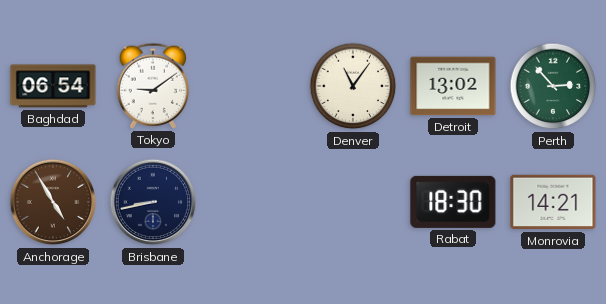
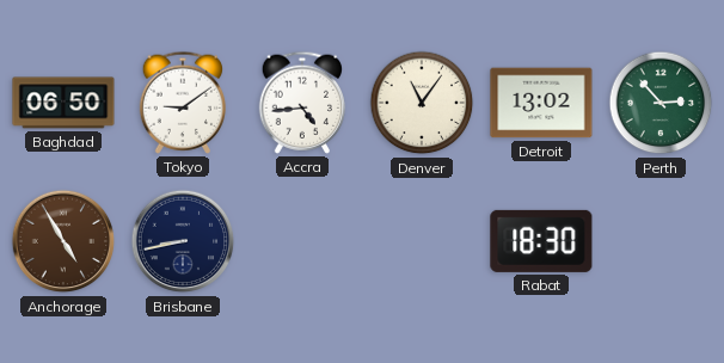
Baghdad: 06:54 -> 06:50
Accra: none -> 4:44
Monrovia: 14:21 -> none
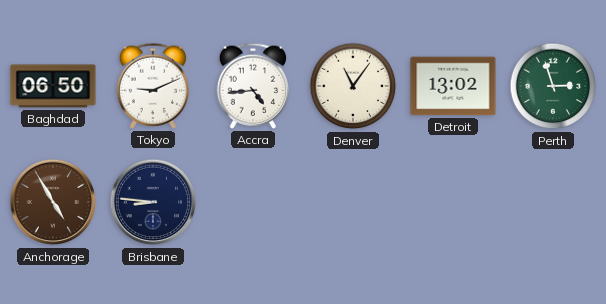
Tokyo: 9:09 -> 9:11
Perth: 2:53 -> 2:57
Brisbane: 8:43 -> 8:46
Rabat: 18:30 -> none
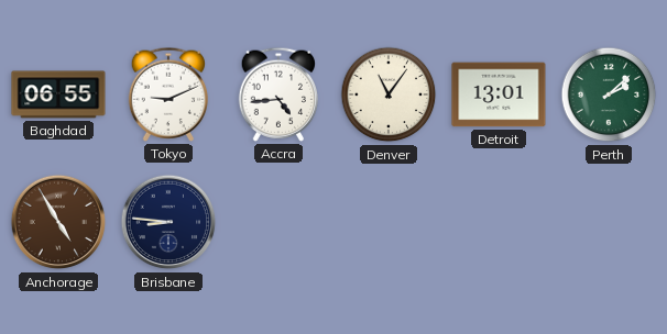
Baghdad: 06:50 -> 06:55
Detroit: 13:02 -> 13:01
Perth: 2:57 -> 2:08
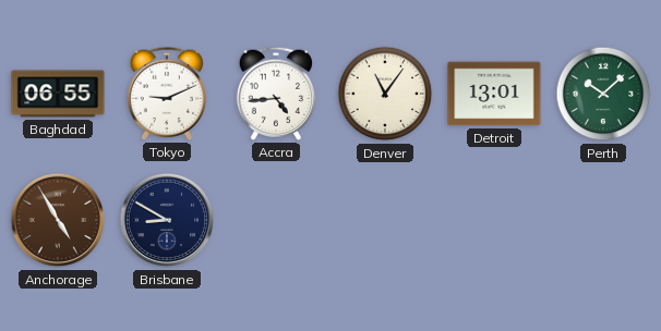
Perth: 2:08 -> 10:08
Brisbane: 8:46 -> 8:50
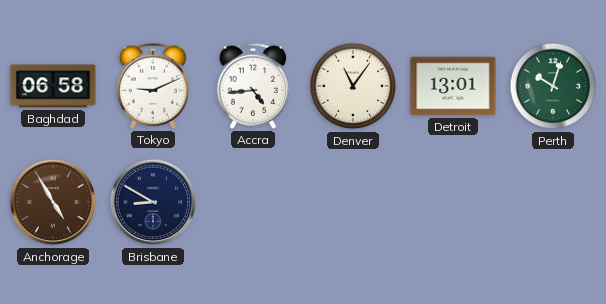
Baghdad: 06:55 -> 06:58
Perth: 10:08 -> 10:03
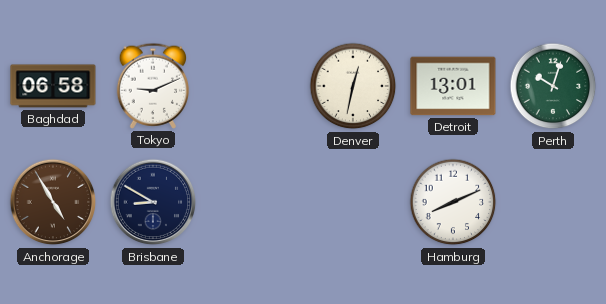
Accra: 4:44 -> none
Denver: 11:06 -> 12:32
Hamburg: none -> 8:11
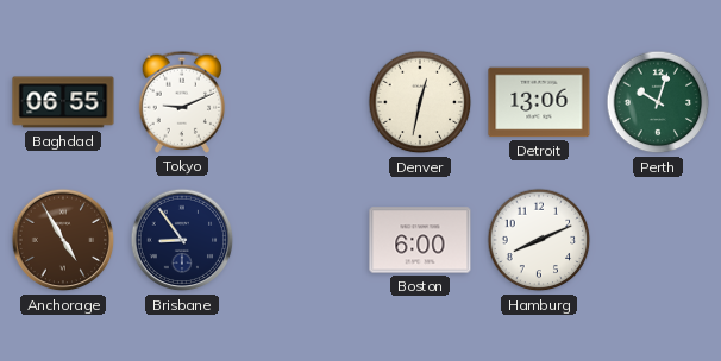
Baghdad: 06:58 -> 06:55
Detroit: 13:01 -> 13:06
Brisbane: 8:50 -> 8:54
Boston: none -> 6:00
